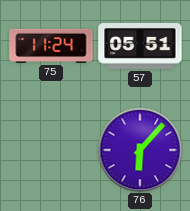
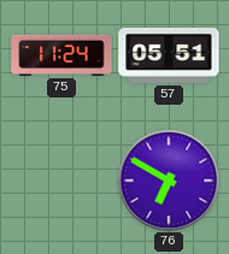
76: 6:07 -> 6:50
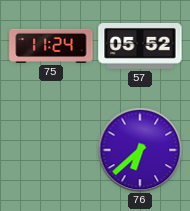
57: 05:51 -> 05:52
76: 6:50 -> 6:38
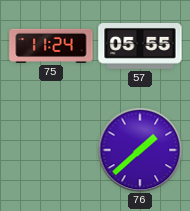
57: 05:52 -> 05:55
76: 6:38 -> 1:38
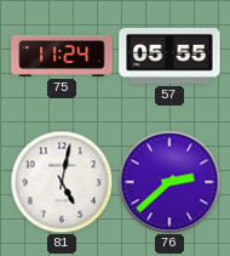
81: none -> 5:02
76: 1:38 -> 2:38
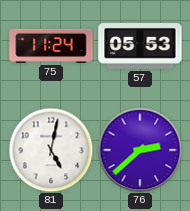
57: 05:55 -> 05:53
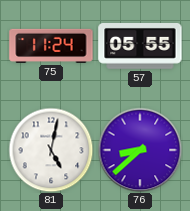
57: 05:53 -> 05:55
76: 2:38 -> 8:38
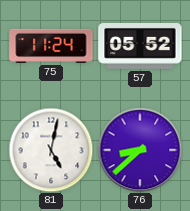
57: 05:55 -> 05:52
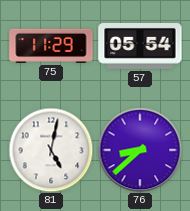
75: 11:24 -> 11:29
57: 05:52 -> 05:54
